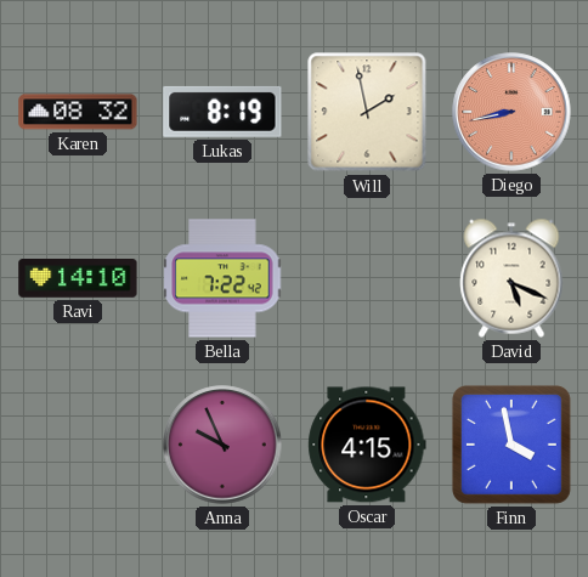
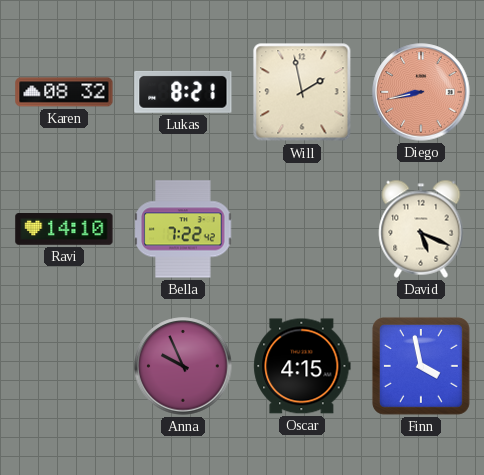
Lukas: 8:19 -> 8:21
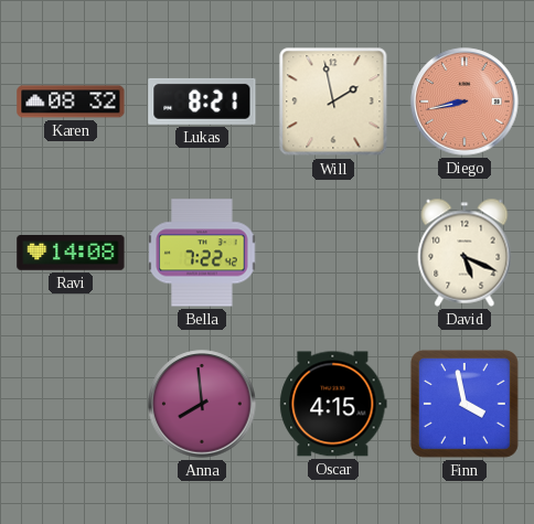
Ravi: 14:10 -> 14:08
Anna: 9:56 -> 7:59
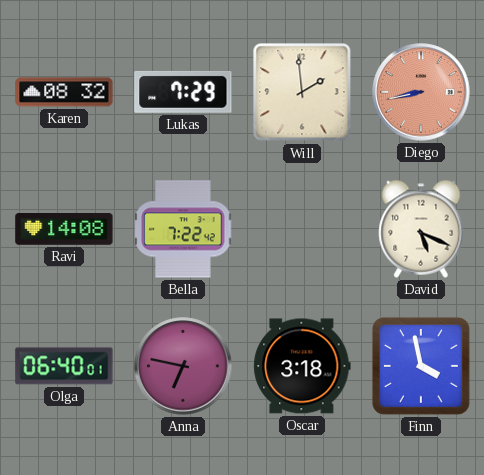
Lukas: 8:21 -> 7:29
Will: 1:58 -> 1:59
Olga: none -> 06:40
Anna: 7:59 -> 6:47
Oscar: 4:15 -> 3:18
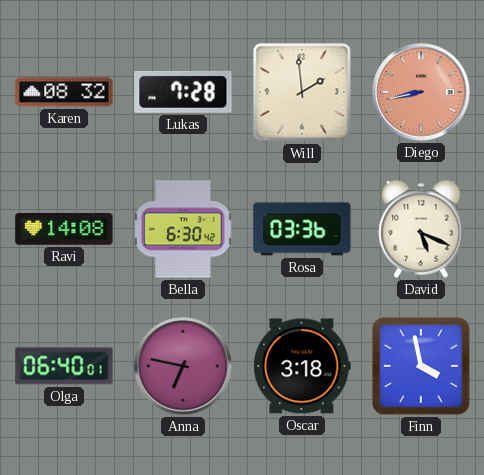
Lukas: 7:29 -> 7:28
Bella: 7:22 -> 6:30
Rosa: none -> 03:36
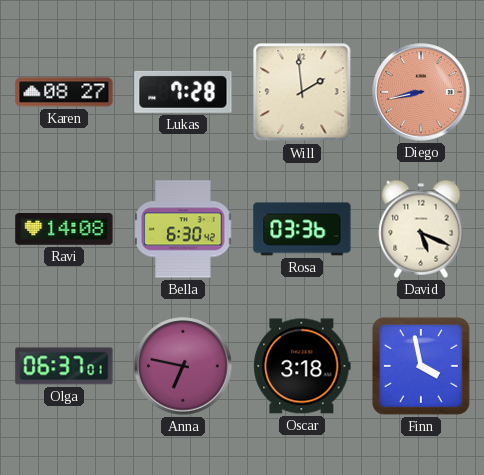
Karen: 08:32 -> 08:27
Olga: 06:40 -> 06:37
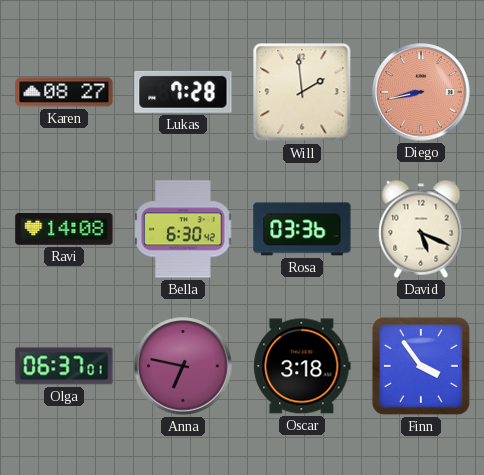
Finn: 3:58 -> 3:54
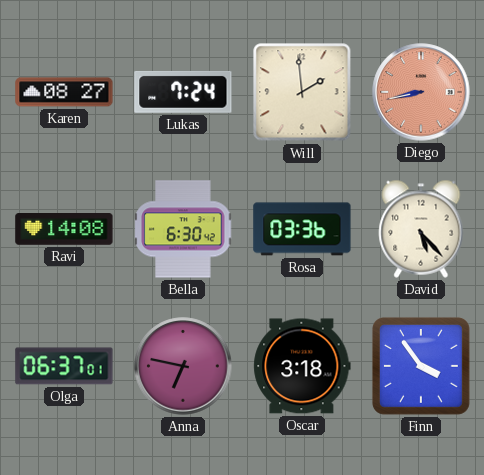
Lukas: 7:28 -> 7:24
David: 5:19 -> 5:23
